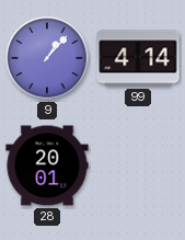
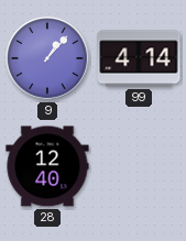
28: 20:01 -> 12:40
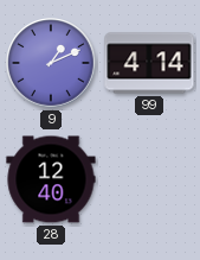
9: 1:07 -> 1:11
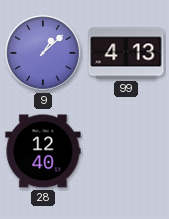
9: 1:11 -> 1:08
99: 4:14 -> 4:13
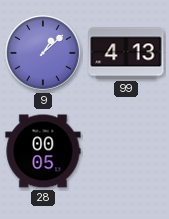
28: 12:40 -> 00:05
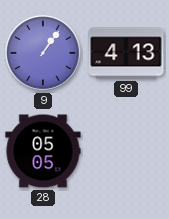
9: 1:08 -> 1:06
28: 00:05 -> 05:05
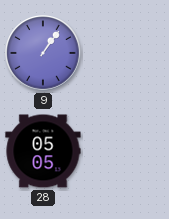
99: 4:13 -> none
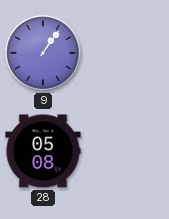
28: 05:05 -> 05:08
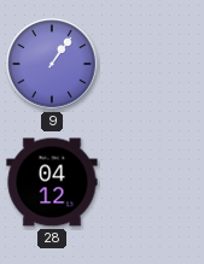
28: 05:08 -> 04:12
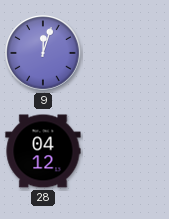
9: 1:06 -> 12:03
